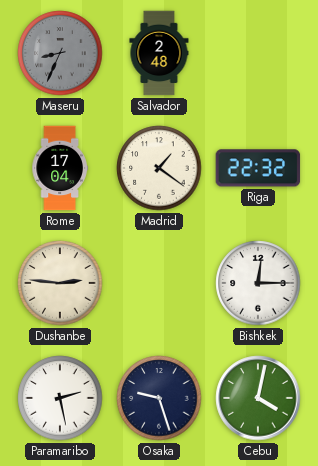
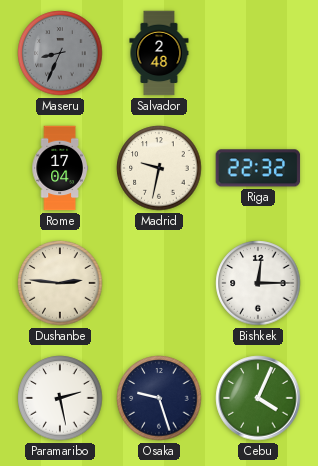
Madrid: 1:21 -> 9:32
Cebu: 4:02 -> 4:04
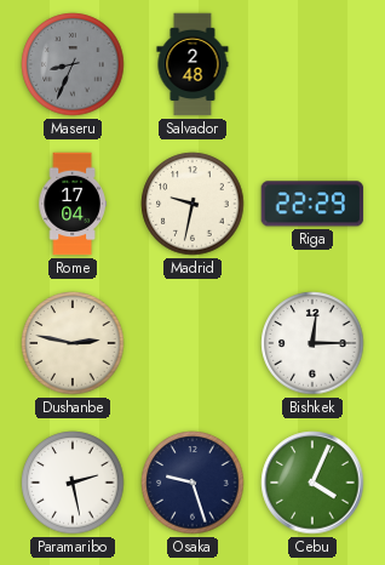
Riga: 22:32 -> 22:29
Dushanbe: 2:46 -> 2:47
